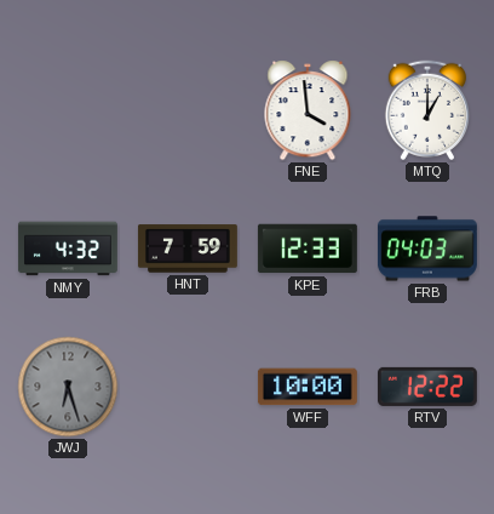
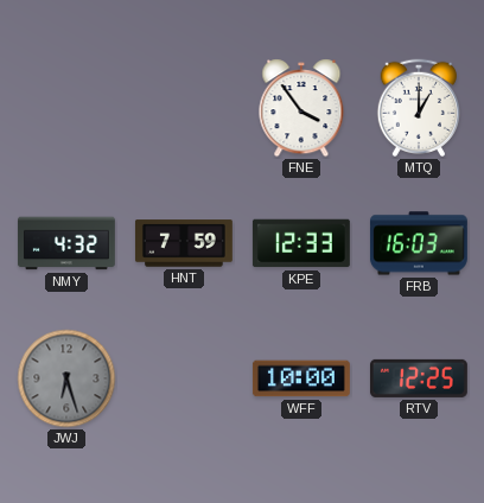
FNE: 3:59 -> 3:54
FRB: 04:03 -> 16:03
RTV: 12:22 -> 12:25
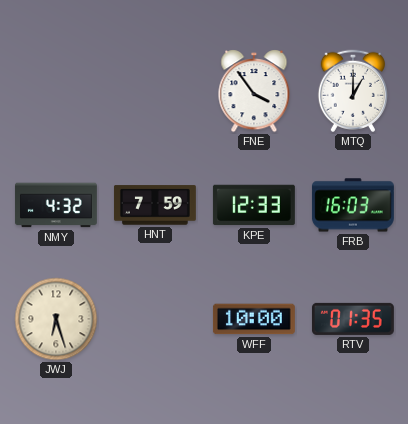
JWJ dial: grey -> cream
RTV: 12:25 -> 01:35
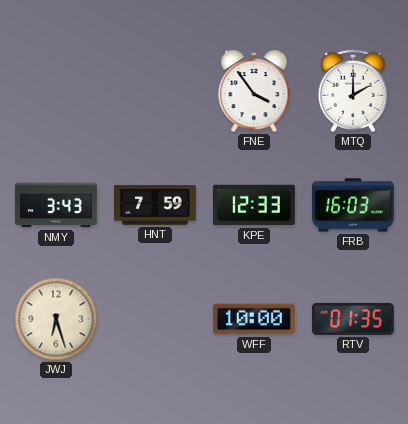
MTQ: 1:00 -> 2:00
NMY: 4:32 -> 3:43
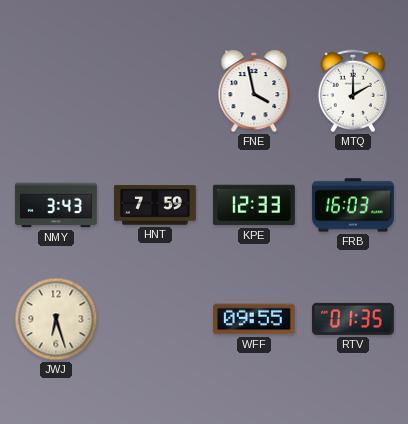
FNE: 3:54 -> 3:58
WFF: 10:00 -> 09:55
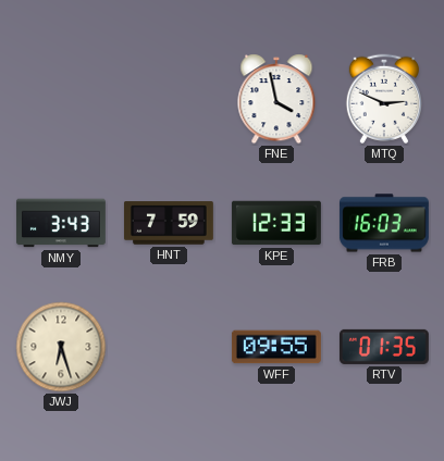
MTQ: 2:00 -> 2:49
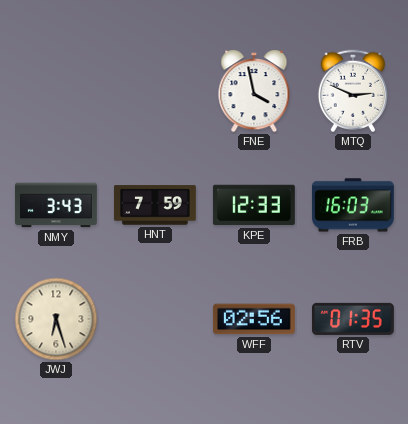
WFF: 09:55 -> 02:56
